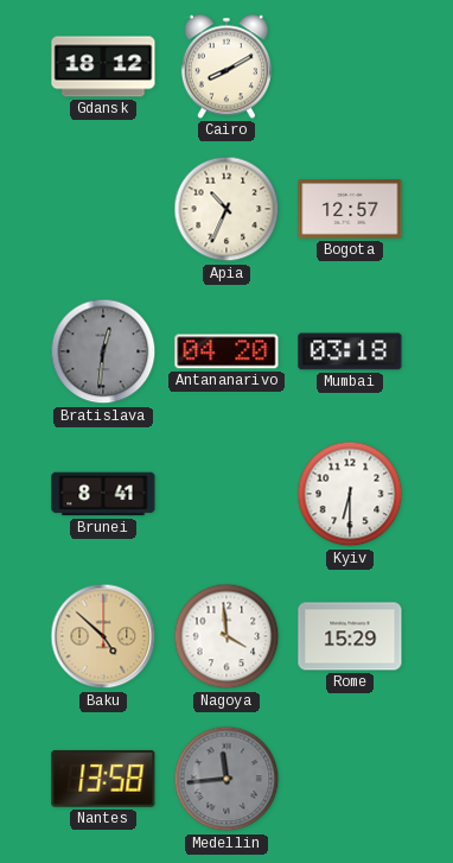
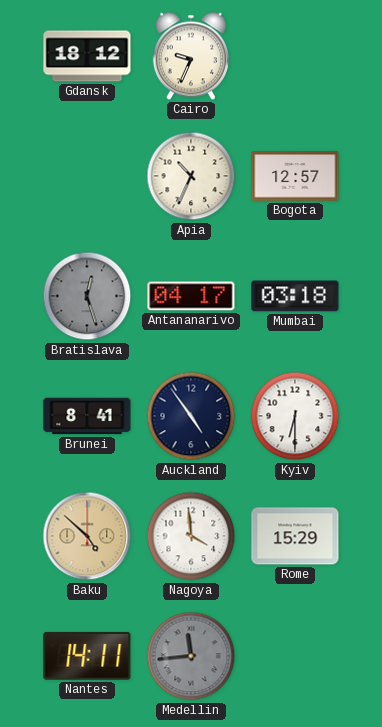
Cairo: 8:10 -> 9:34
Bratislava: 12:31 -> 12:27
Antananarivo: 04:20 -> 04:17
Auckland: none -> 4:54
Nantes: 13:58 -> 14:11
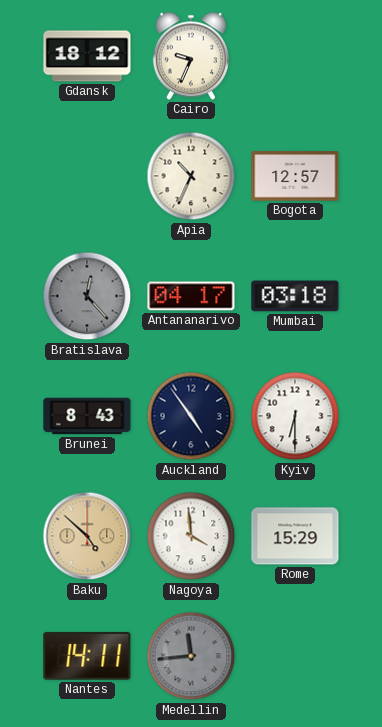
Bratislava: 12:27 -> 12:23
Brunei: 8:41 -> 8:43
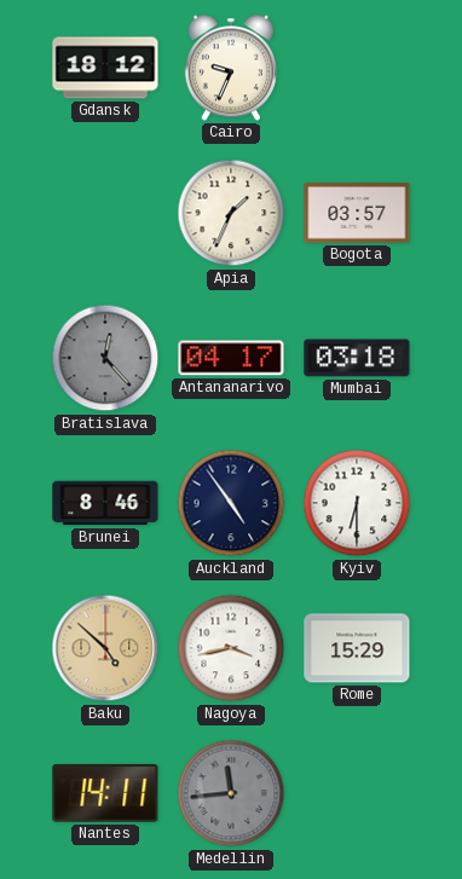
Apia: 10:34 -> 1:34
Bogota: 12:57 -> 03:57
Brunei: 8:43 -> 8:46
Nagoya: 3:59 -> 3:43
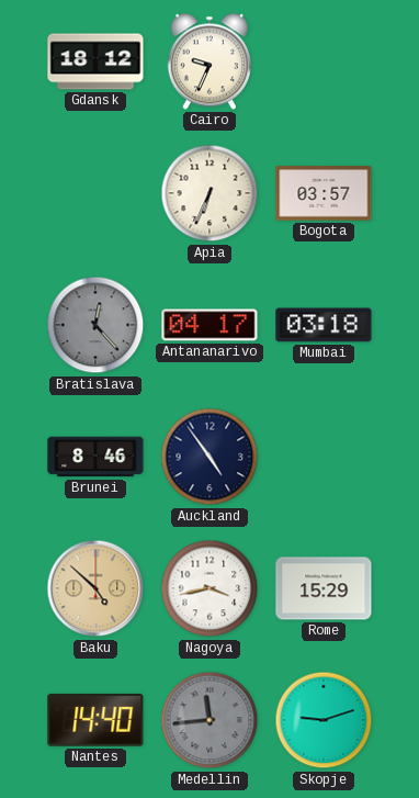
Apia: 1:34 -> 6:34
Kyiv: 6:30 -> none
Nantes: 14:11 -> 14:40
Skopje: none -> 9:12
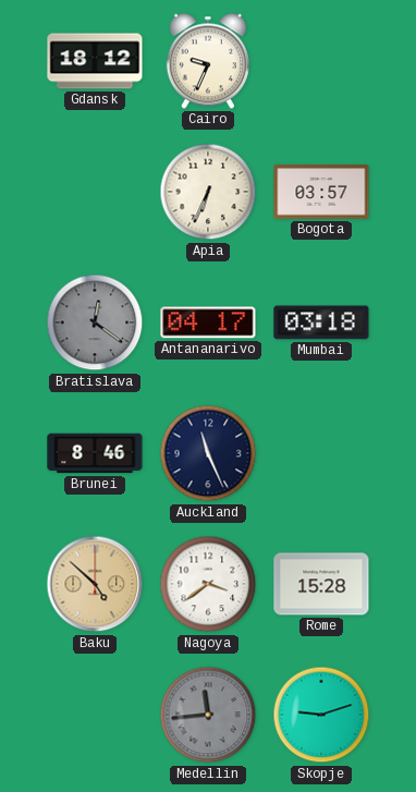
Bratislava: 12:23 -> 12:21
Auckland: 4:54 -> 11:26
Nagoya: 3:43 -> 3:39
Rome: 15:29 -> 15:28
Nantes: 14:40 -> none
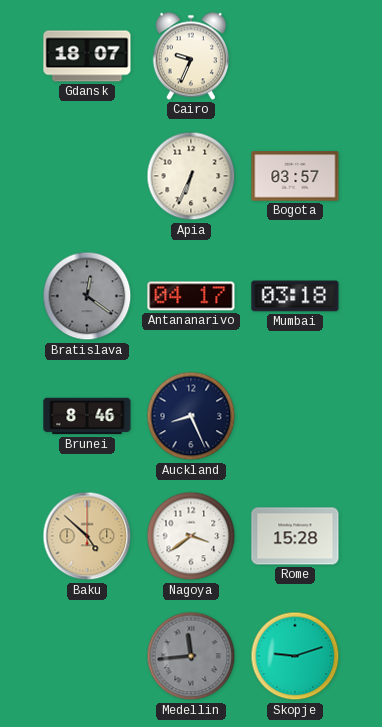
Gdansk: 18:12 -> 18:07
Auckland: 11:26 -> 8:26
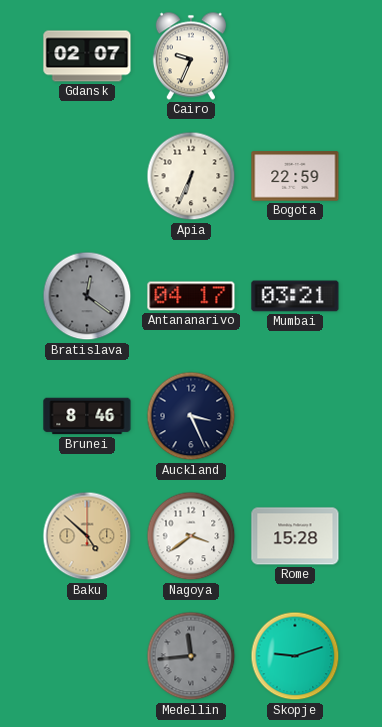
Gdansk: 18:07 -> 02:07
Bogota: 03:57 -> 22:59
Mumbai: 03:18 -> 03:21
Auckland: 8:26 -> 3:26
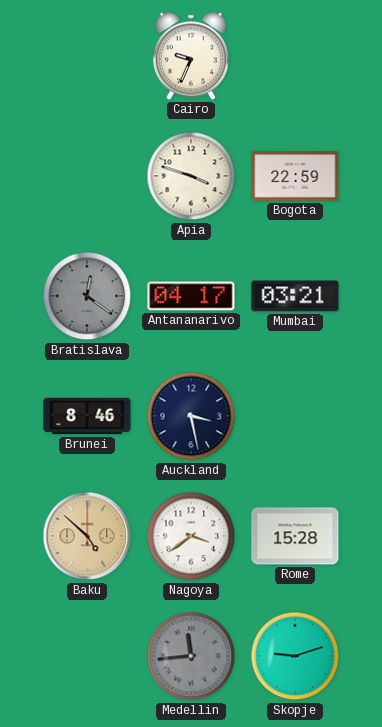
Gdansk: 02:07 -> none
Apia: 6:34 -> 3:48
Auckland: 3:26 -> 3:28
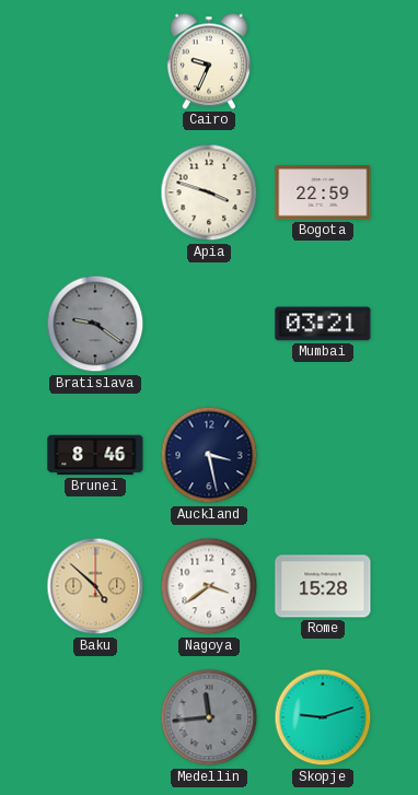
Bratislava: 12:21 -> 9:21
Antananarivo: 04:17 -> none
